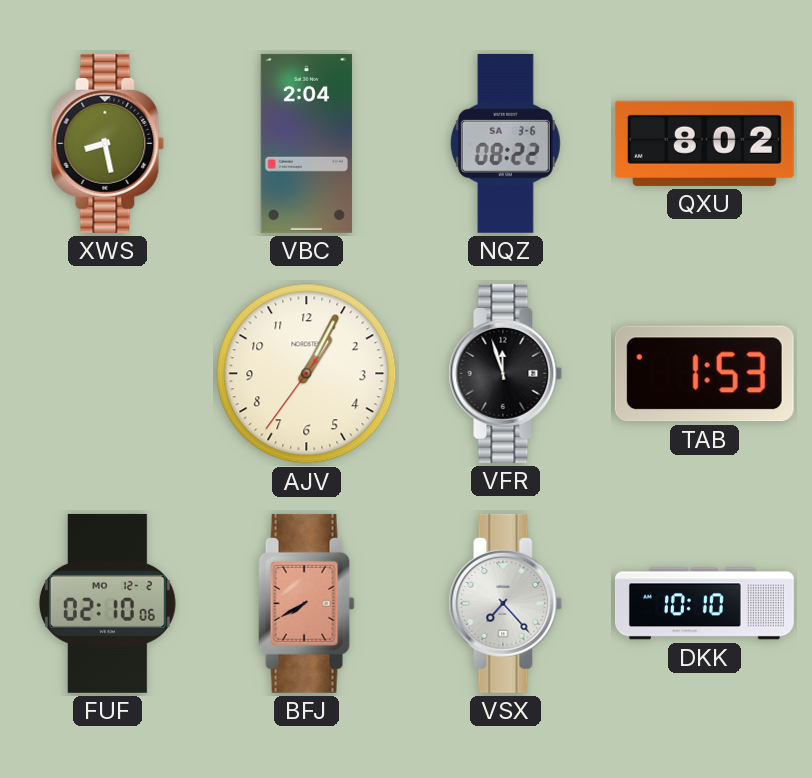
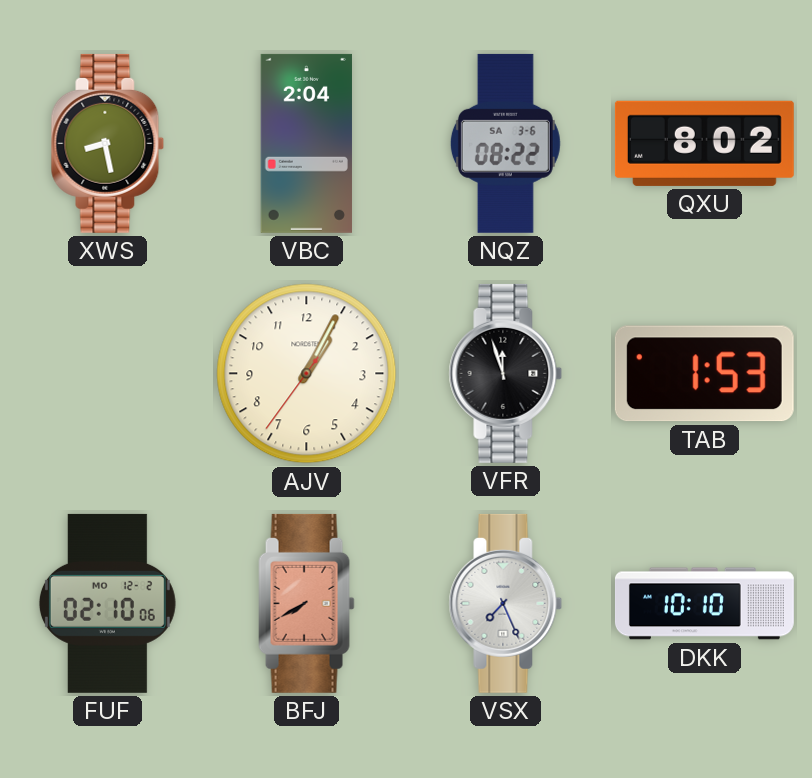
VSX: 7:23 -> 7:26
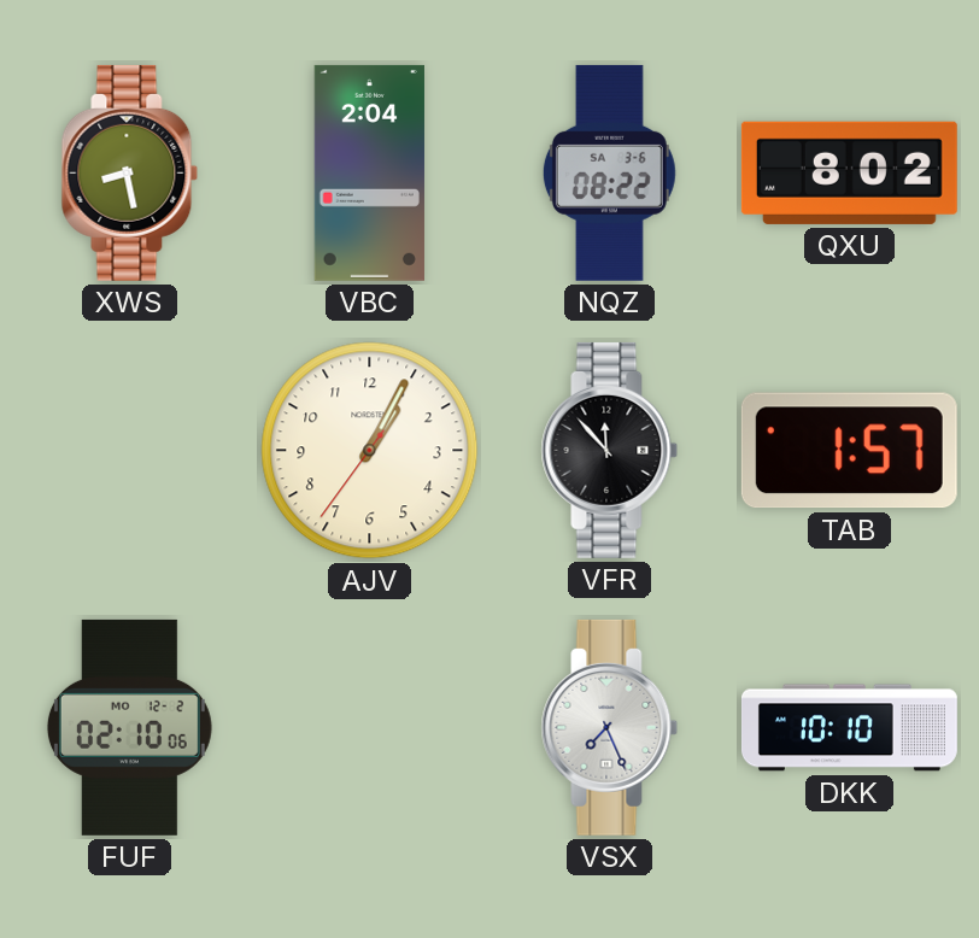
VFR: 11:57 -> 11:53
TAB: 1:53 -> 1:57
BFJ: 7:40 -> none
